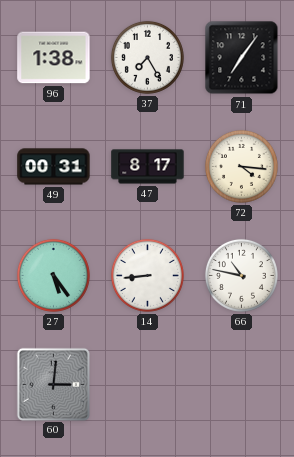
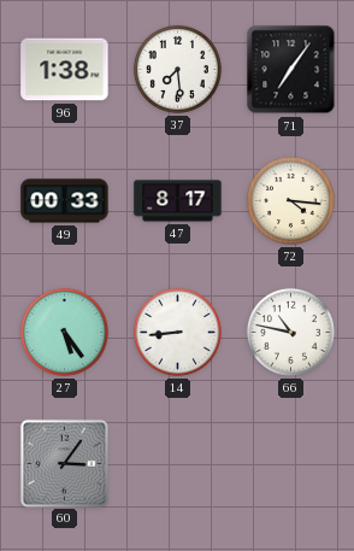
37: 7:25 -> 7:29
49: 00:31 -> 00:33
60: 3:01 -> 3:06
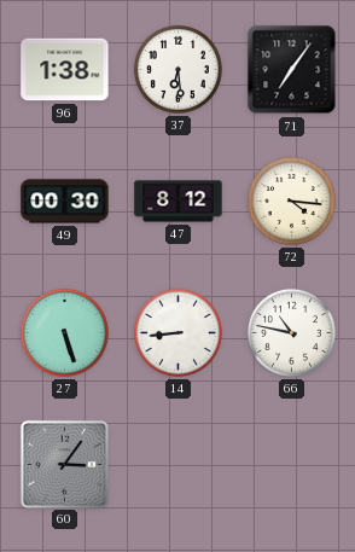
37: 7:29 -> 6:29
49: 00:33 -> 00:30
47: 8:17 -> 8:12
27: 5:24 -> 5:27
